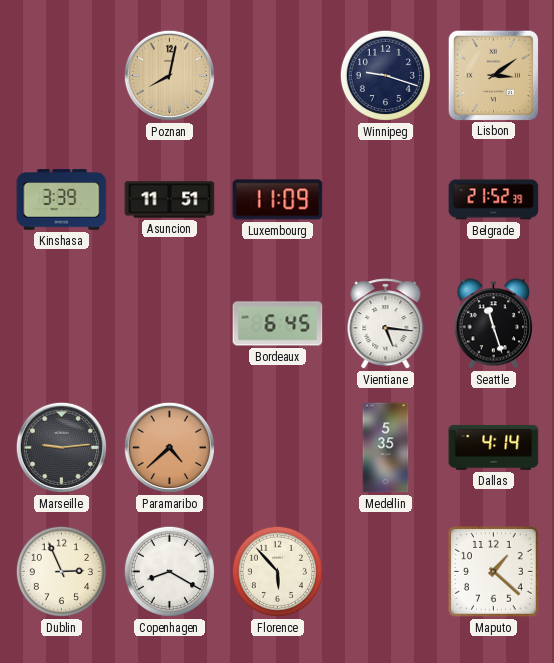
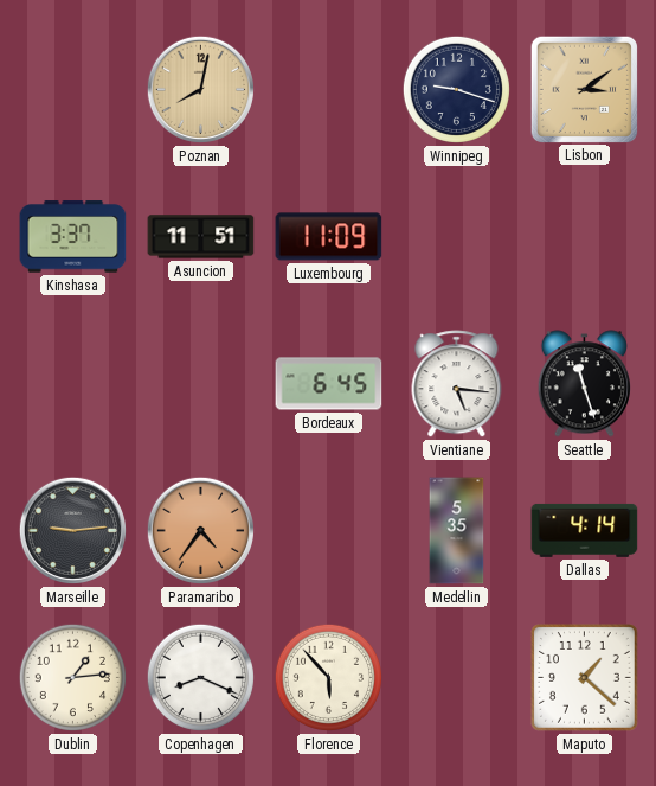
Kinshasa: 3:39 -> 3:37
Belgrade: 21:52 -> none
Paramaribo: 4:38 -> 4:36
Dublin: 2:56 -> 1:14
Copenhagen: 8:20 -> 8:19
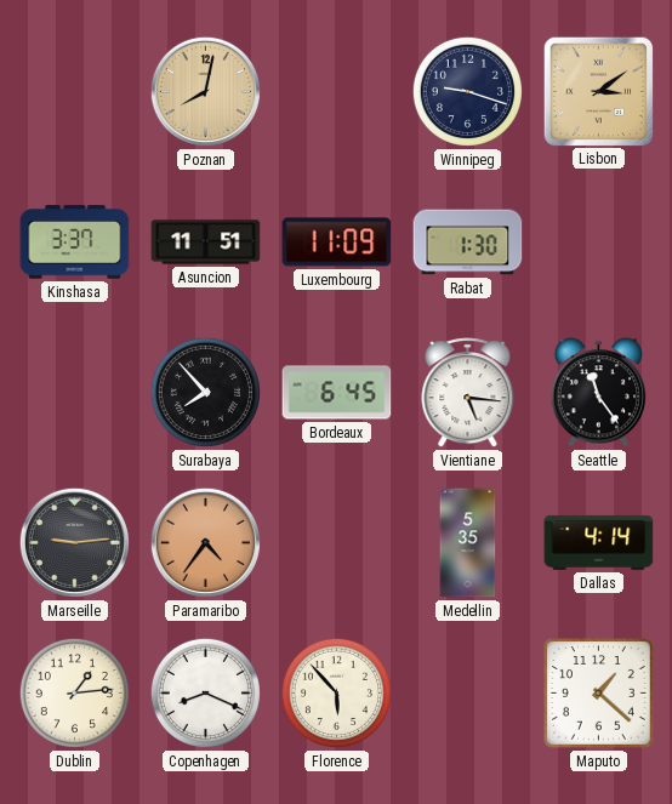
Rabat: none -> 1:30
Surabaya: none -> 7:53
Seattle: 11:27 -> 11:24
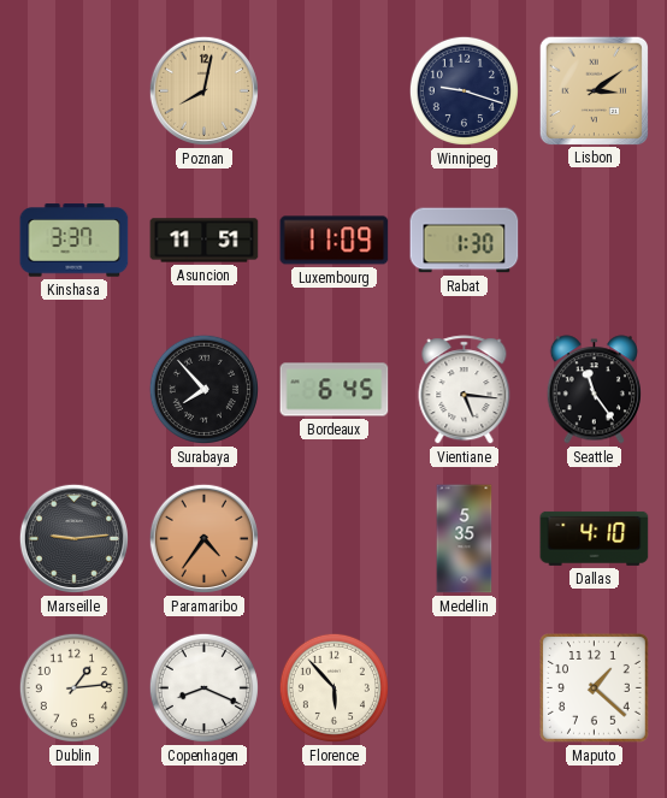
Dallas: 4:14 -> 4:10
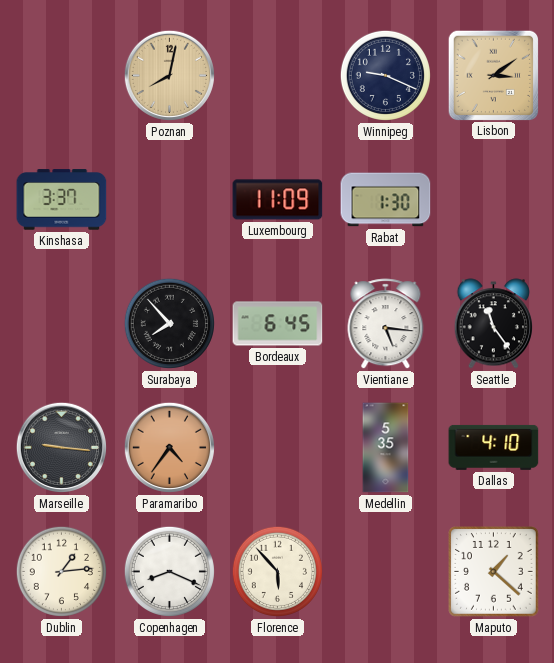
Winnipeg: 9:18 -> 9:19
Asuncion: 11:51 -> none
Marseille: 9:14 -> 9:16
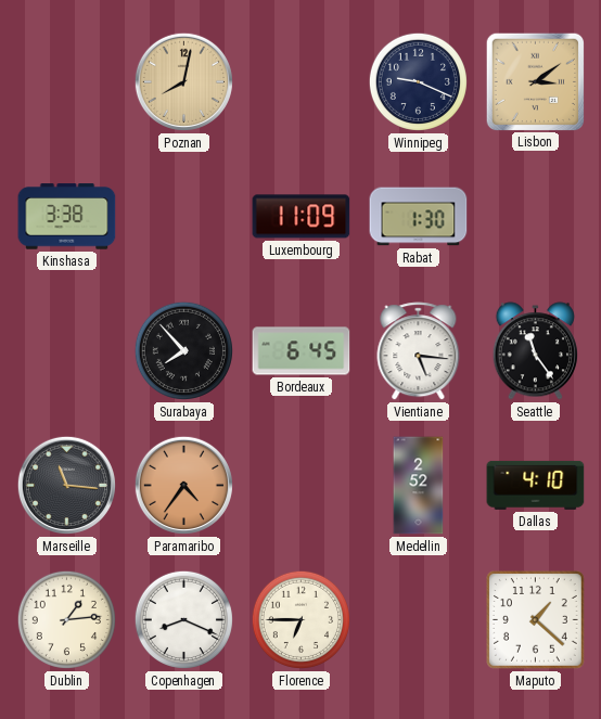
Kinshasa: 3:37 -> 3:38
Marseille: 9:16 -> 11:16
Medellin: 5:35 -> 2:52
Florence: 5:53 -> 6:45
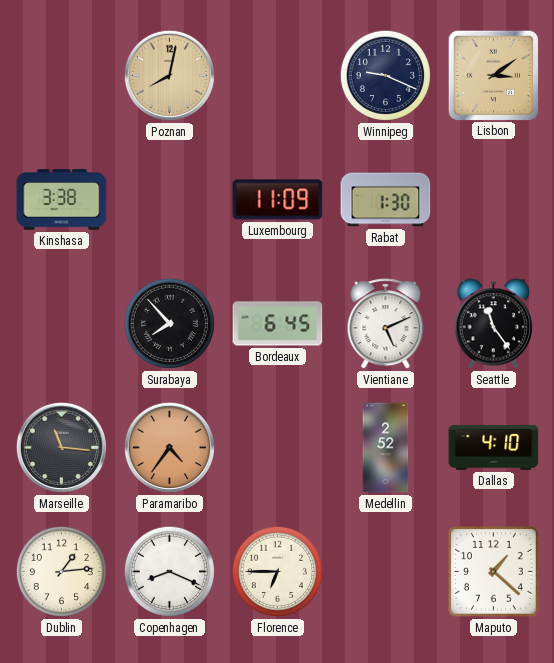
Vientiane: 5:16 -> 5:11
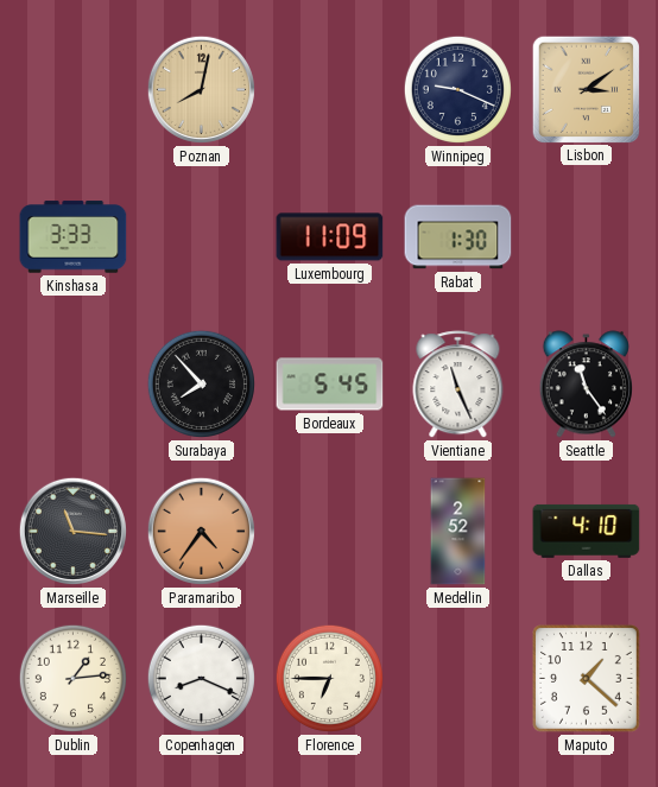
Kinshasa: 3:38 -> 3:33
Bordeaux: 6:45 -> 5:45
Vientiane: 5:11 -> 11:26
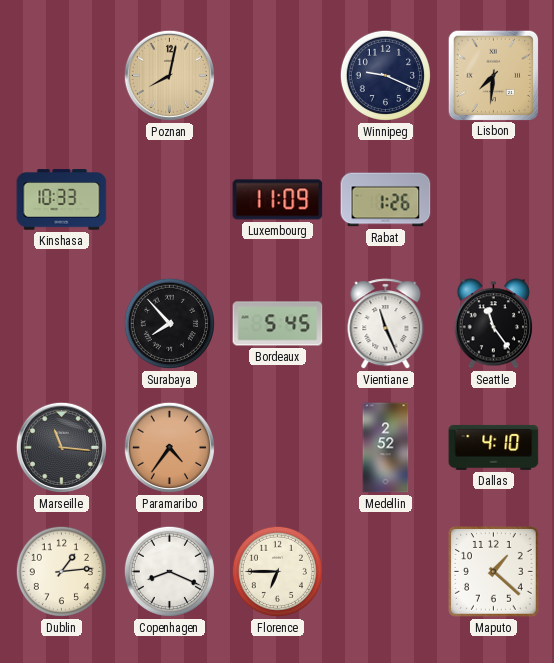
Lisbon: 3:09 -> 7:31
Kinshasa: 3:33 -> 10:33
Rabat: 1:30 -> 1:26
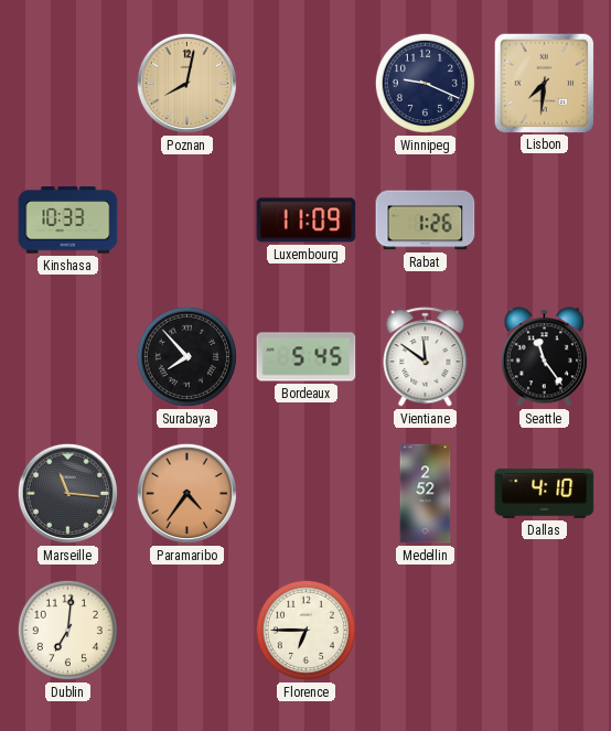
Vientiane: 11:26 -> 11:51
Dublin: 1:14 -> 7:01
Copenhagen: 8:19 -> none
Maputo: 1:22 -> none
